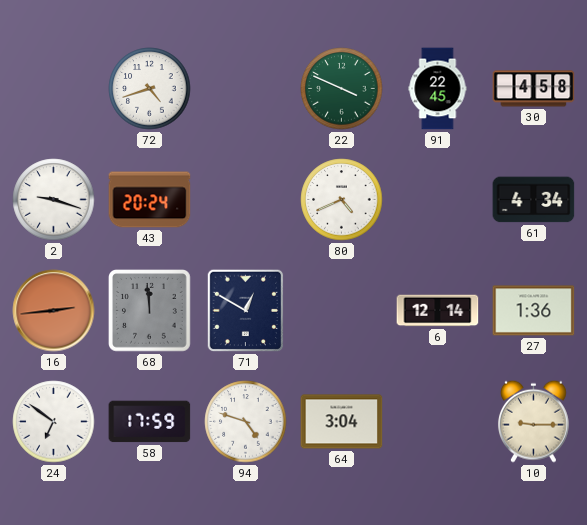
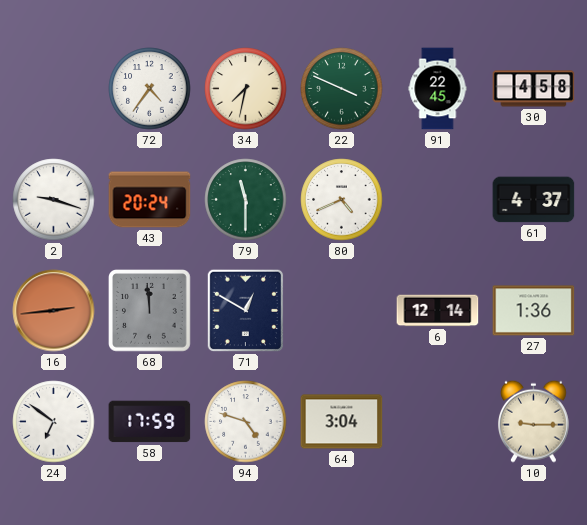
72: 4:42 -> 4:36
34: none -> 7:32
79: none -> 11:30
61: 4:34 -> 4:37
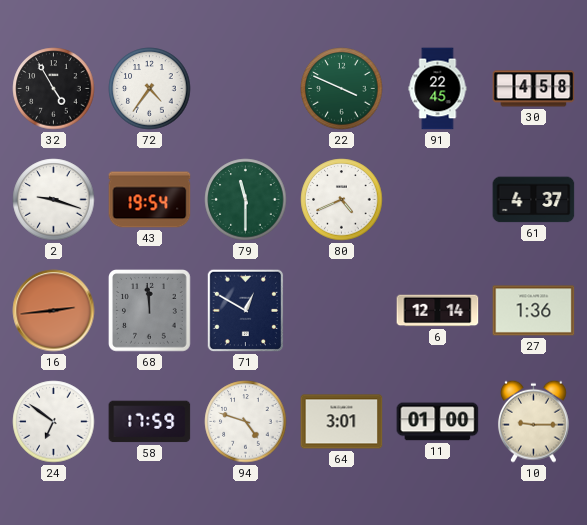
32: none -> 4:55
34: 7:32 -> none
43: 20:24 -> 19:54
64: 3:04 -> 3:01
11: none -> 01:00
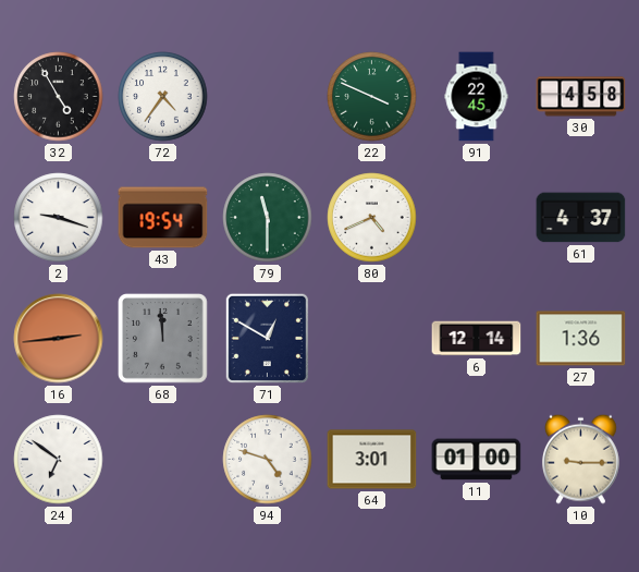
58: 17:59 -> none
